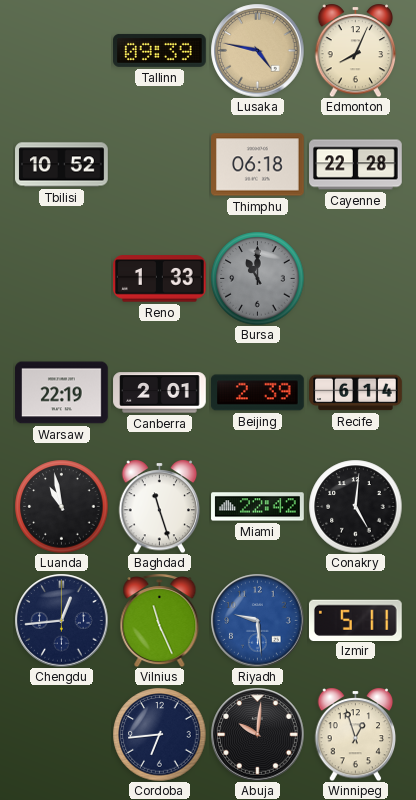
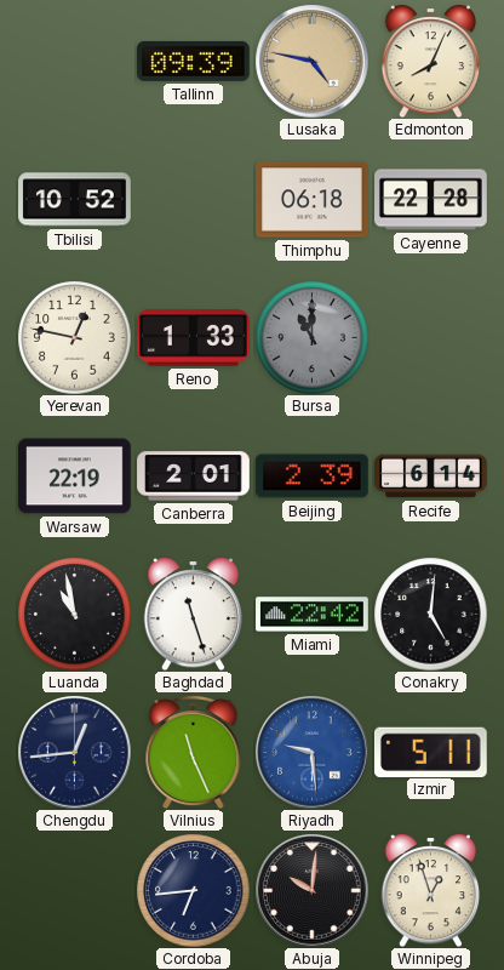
Yerevan: none -> 12:47
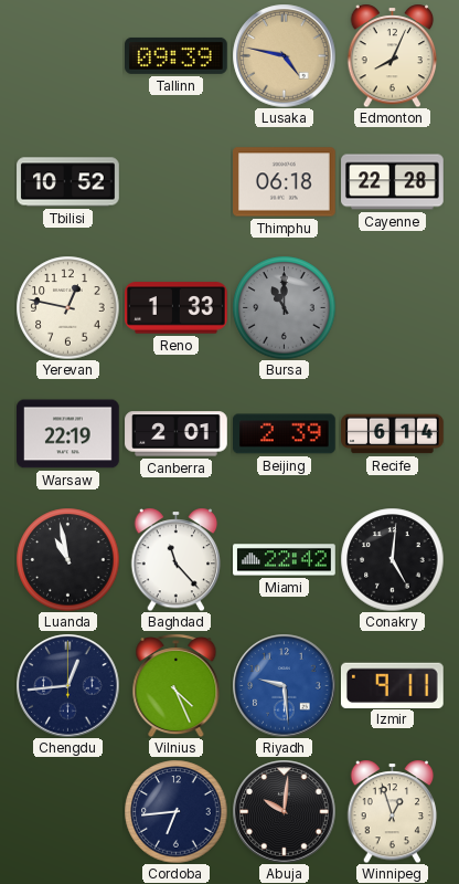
Baghdad: 11:27 -> 11:23
Vilnius: 11:26 -> 4:26
Izmir: 5:11 -> 9:11
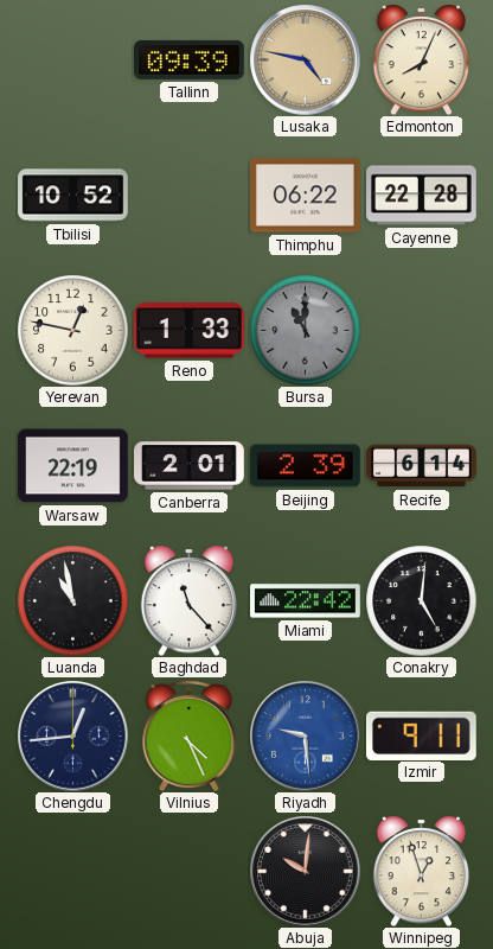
Thimphu: 06:18 -> 06:22
Cordoba: 6:44 -> none
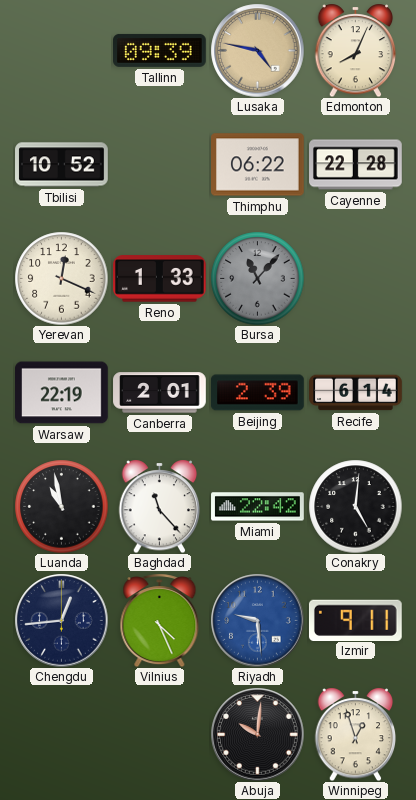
Yerevan: 12:47 -> 12:19
Bursa: 11:00 -> 11:07
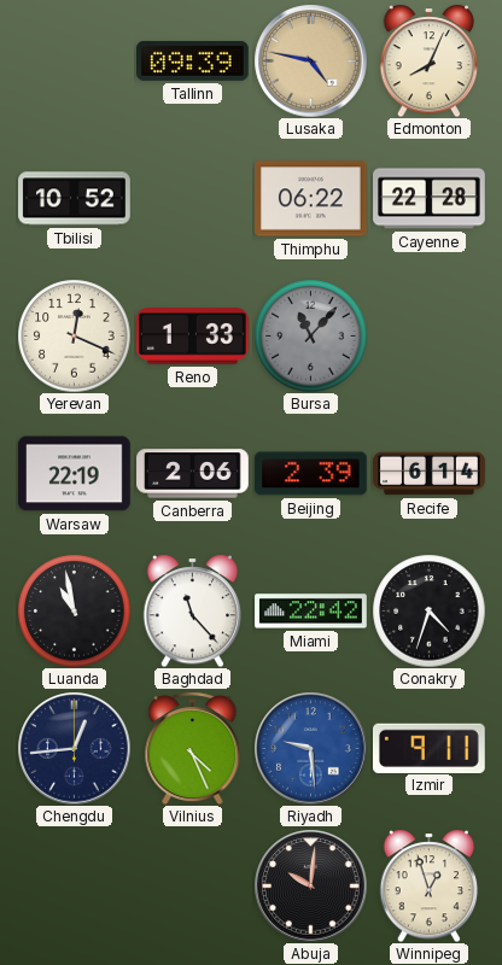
Canberra: 2:01 -> 2:06
Conakry: 5:01 -> 4:33
